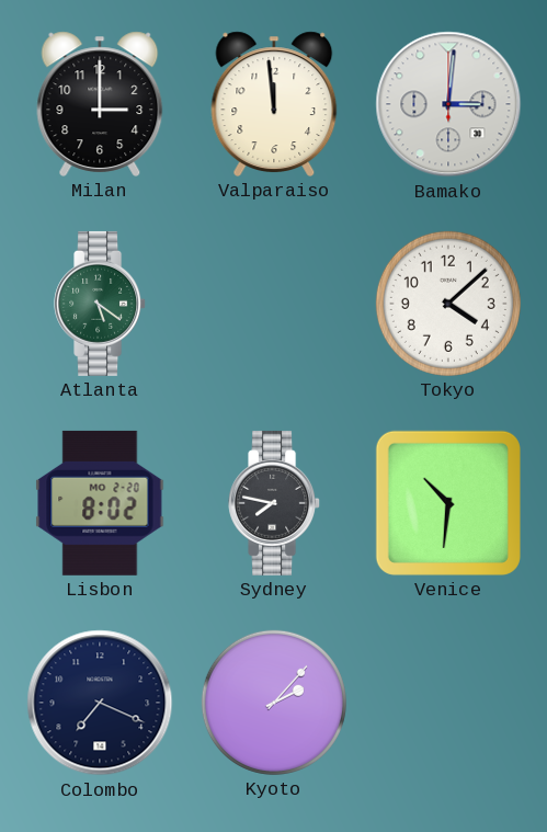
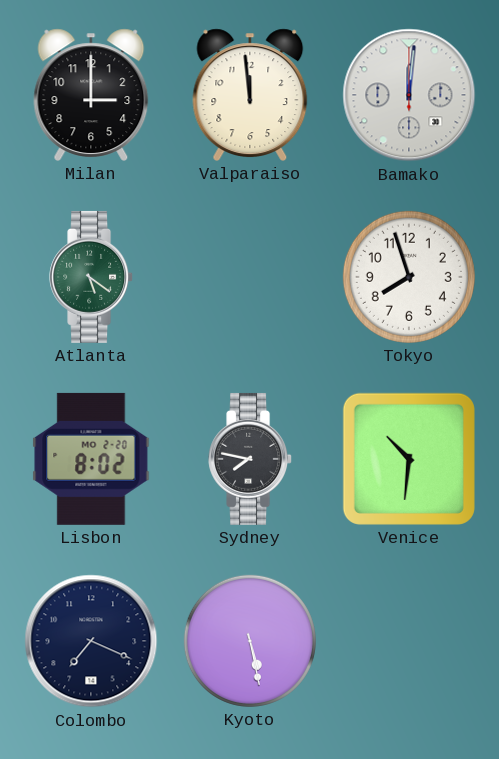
Bamako: 3:01 -> 12:01
Tokyo: 4:08 -> 7:57
Kyoto: 2:07 -> 5:28
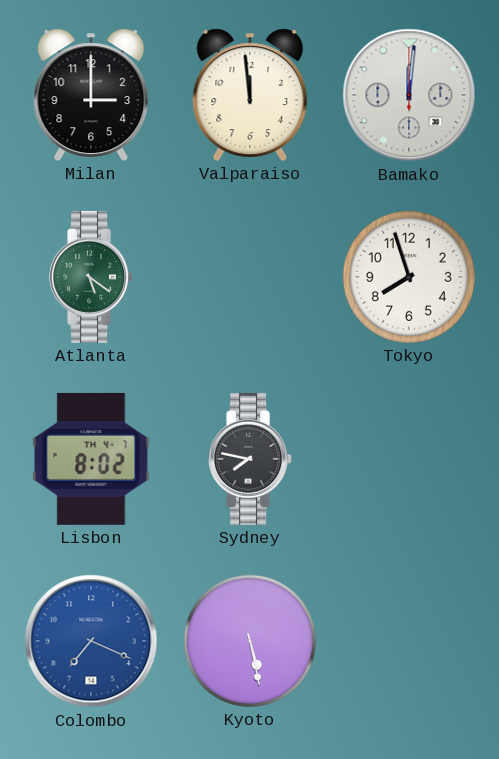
Lisbon date: MO 2-20 -> TH 4-7
Venice: 10:31 -> none
Colombo dial: navy -> blue
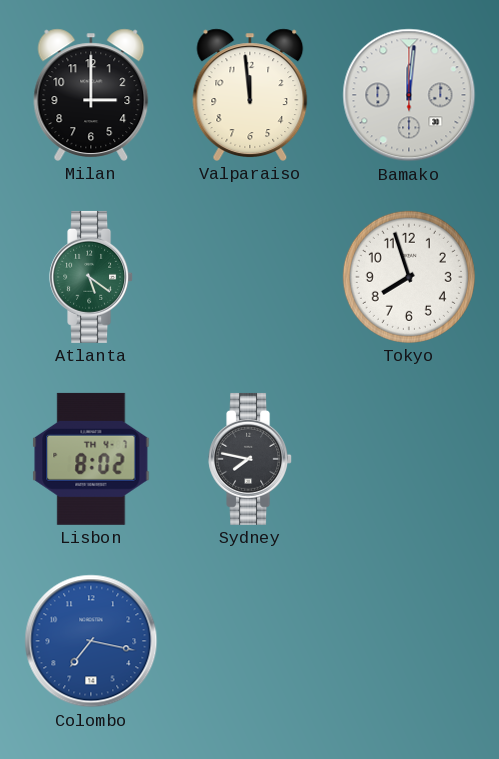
Colombo: 7:19 -> 7:17
Kyoto: 5:28 -> none
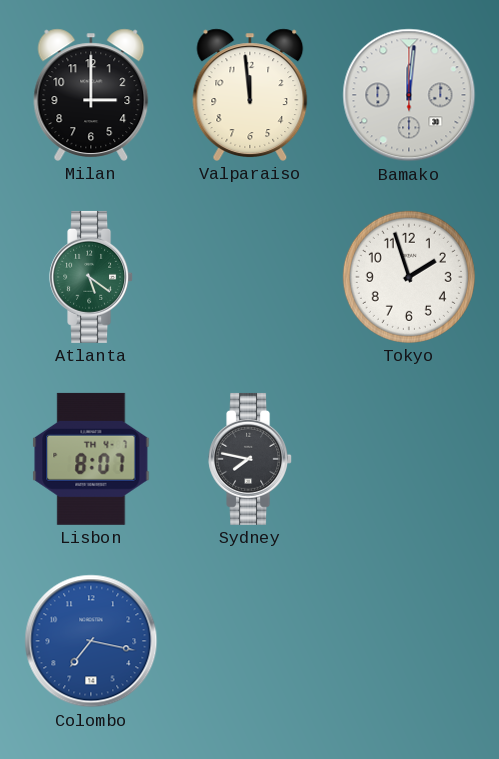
Tokyo: 7:57 -> 1:57
Lisbon: 8:02 -> 8:07
